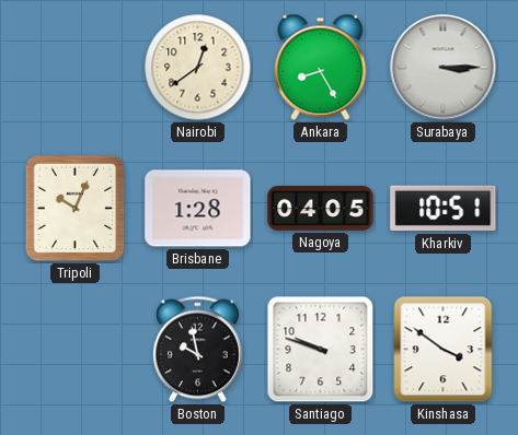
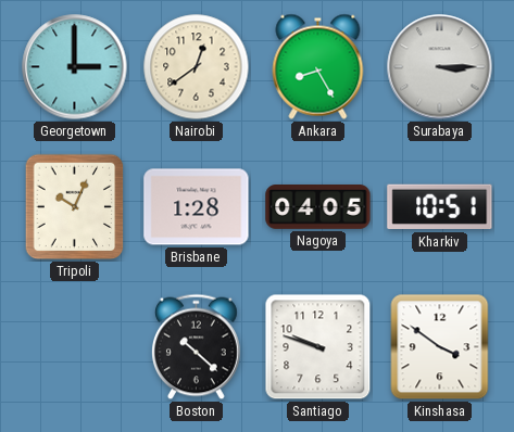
Georgetown: none -> 3:00
Boston: 9:58 -> 10:22
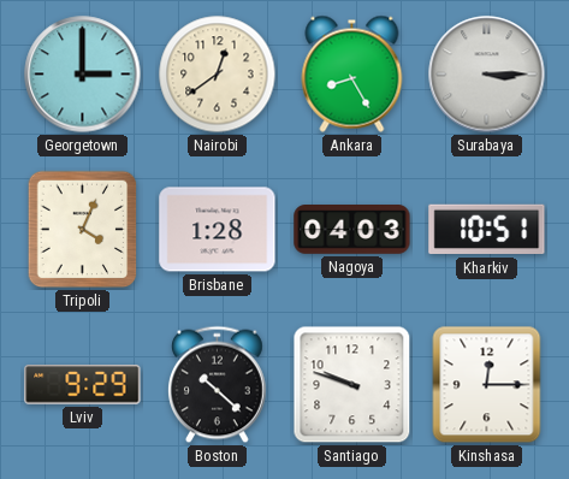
Tripoli: 10:04 -> 4:04
Nagoya: 04:05 -> 04:03
Lviv: none -> 9:29
Kinshasa: 3:51 -> 12:15
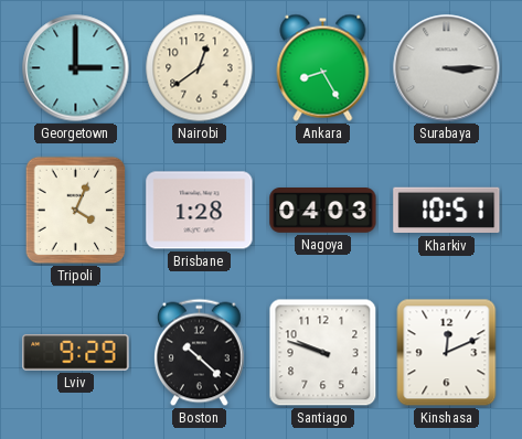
Kinshasa: 12:15 -> 12:11
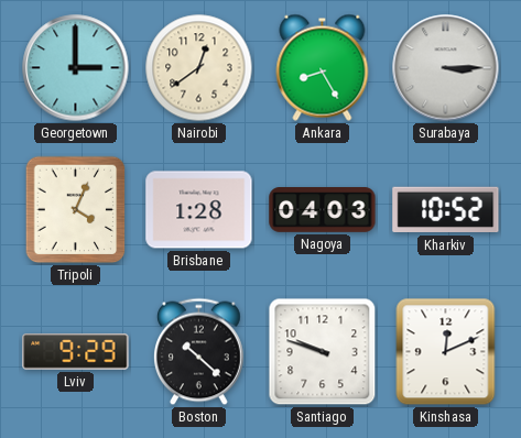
Kharkiv: 10:51 -> 10:52
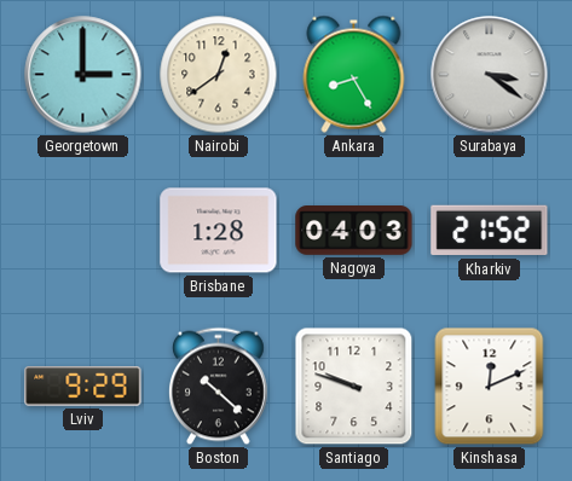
Surabaya: 3:15 -> 3:21
Tripoli: 4:04 -> none
Kharkiv: 10:52 -> 21:52
